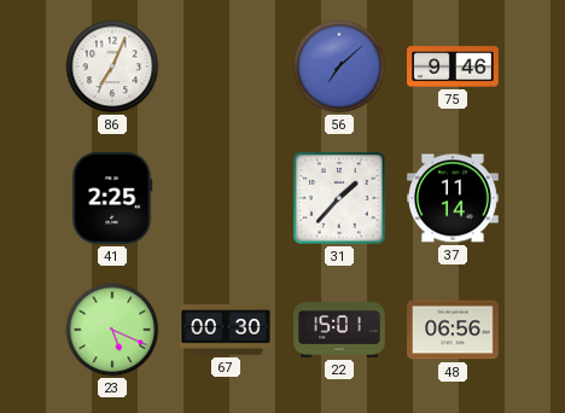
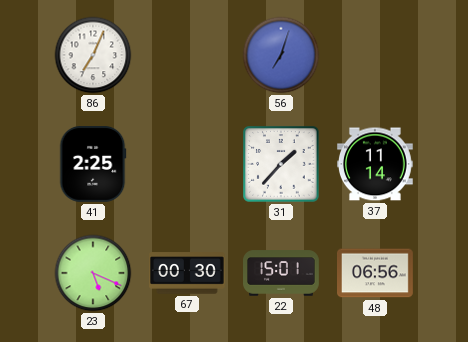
56: 7:08 -> 7:03
75: 9:46 -> none
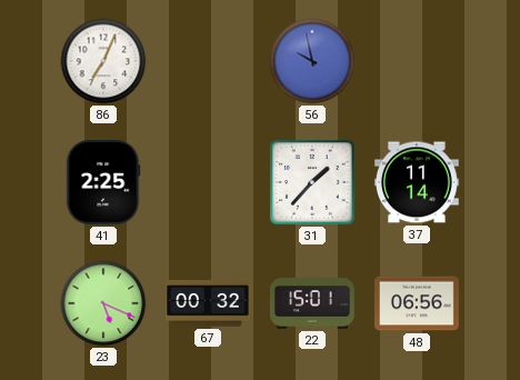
56: 7:03 -> 9:58
67: 00:30 -> 00:32
